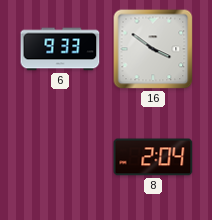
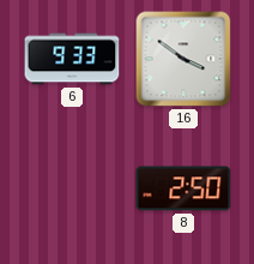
8: 2:04 -> 2:50
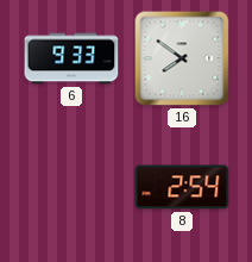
16: 3:51 -> 7:51
8: 2:50 -> 2:54
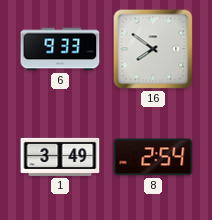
1: none -> 3:49
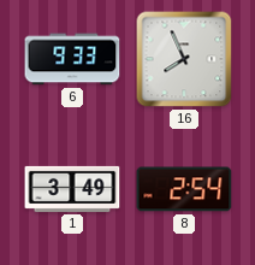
16: 7:51 -> 7:56
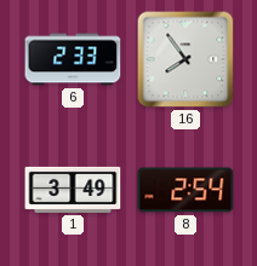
6: 9:33 -> 2:33
16: 7:56 -> 7:54
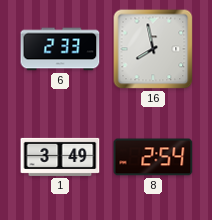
16: 7:54 -> 7:58
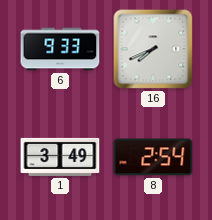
6: 2:33 -> 9:33
16: 7:58 -> 7:41
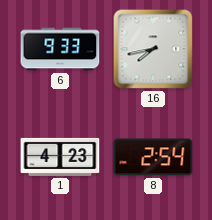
16: 7:41 -> 7:43
1: 3:49 -> 4:23
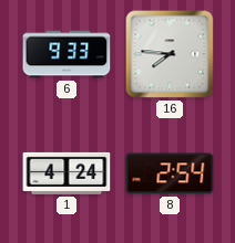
16: 7:43 -> 7:46
1: 4:23 -> 4:24
